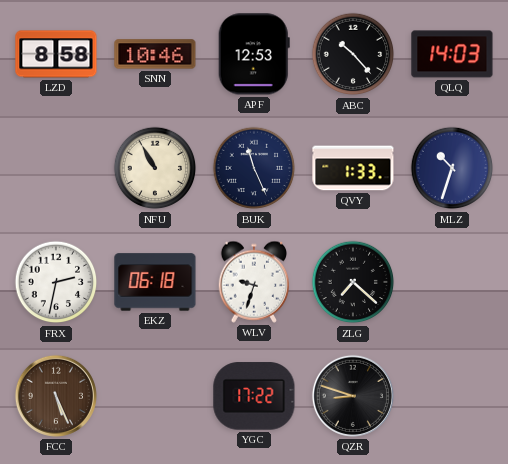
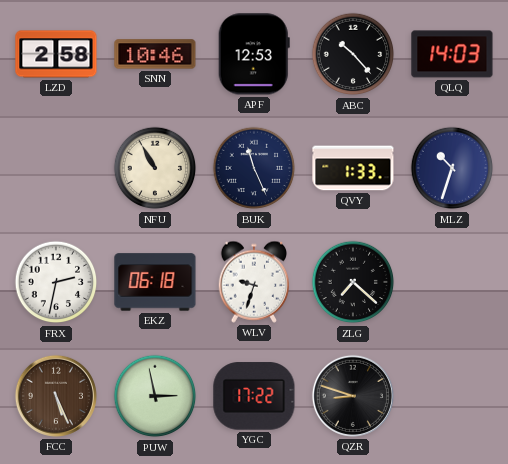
LZD: 8:58 -> 2:58
PUW: none -> 2:58
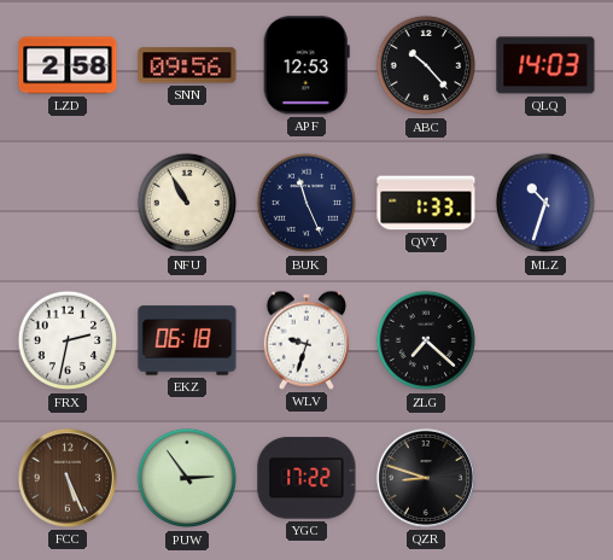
SNN: 10:46 -> 09:56
PUW: 2:58 -> 2:54
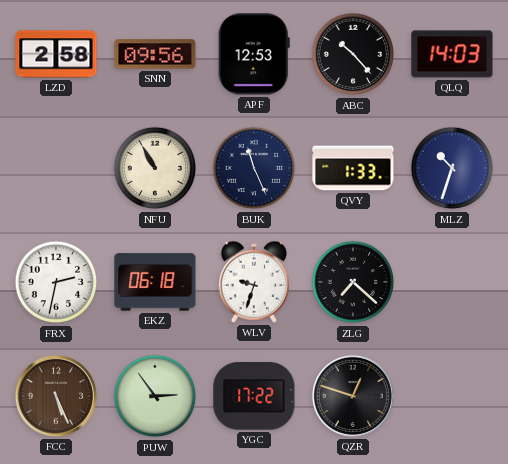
QZR: 8:48 -> 12:48
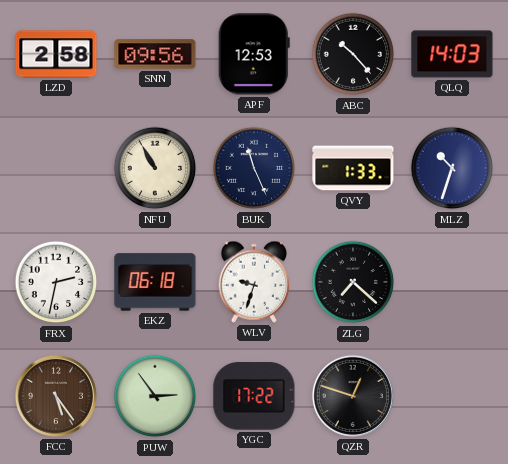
FCC: 5:26 -> 5:24
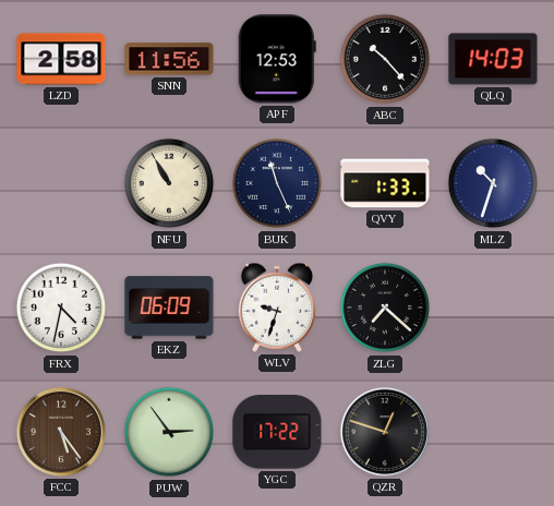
SNN: 09:56 -> 11:56
FRX: 2:32 -> 4:32
EKZ: 06:18 -> 06:09
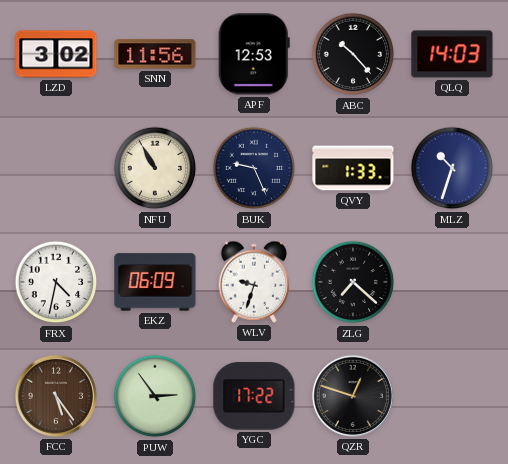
LZD: 2:58 -> 3:02
BUK: 11:26 -> 9:26
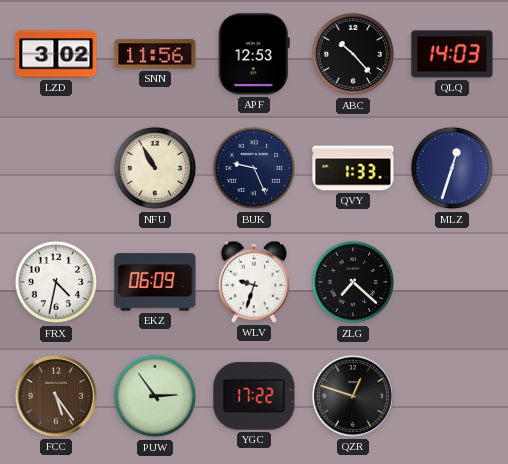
MLZ: 10:33 -> 12:33
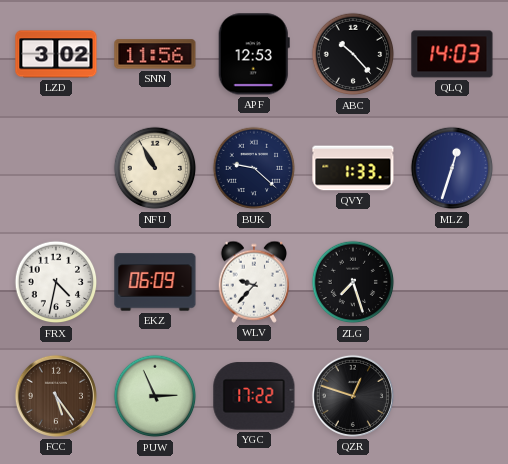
BUK: 9:26 -> 9:22
WLV: 9:33 -> 9:37
ZLG: 7:22 -> 7:27
PUW: 2:54 -> 2:56
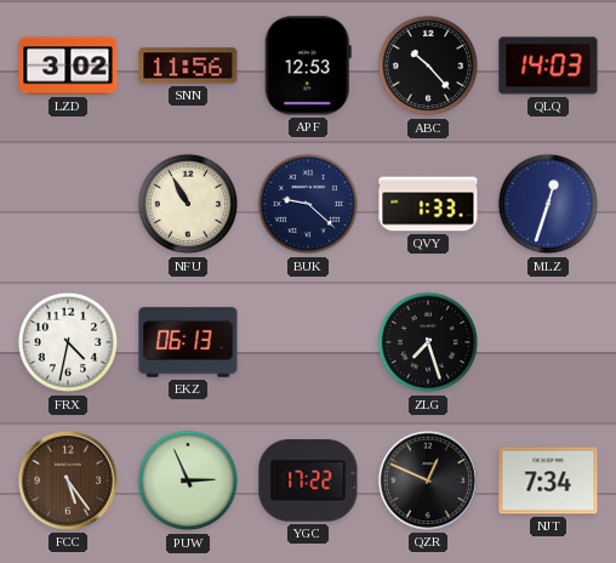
EKZ: 06:09 -> 06:13
WLV: 9:37 -> none
QZR: 12:48 -> 12:49
NJT: none -> 7:34
